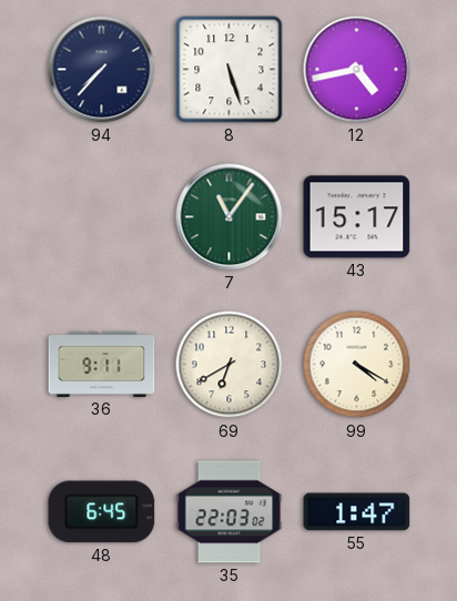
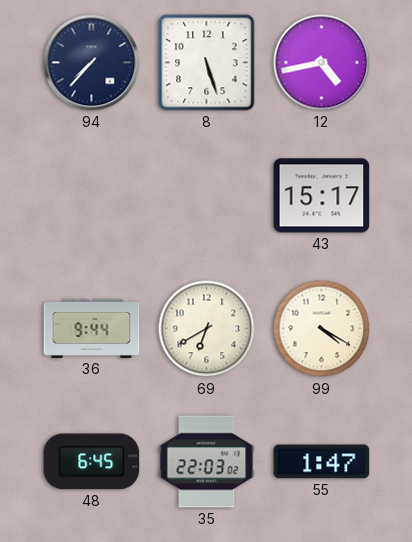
7: 11:06 -> none
36: 9:11 -> 9:44
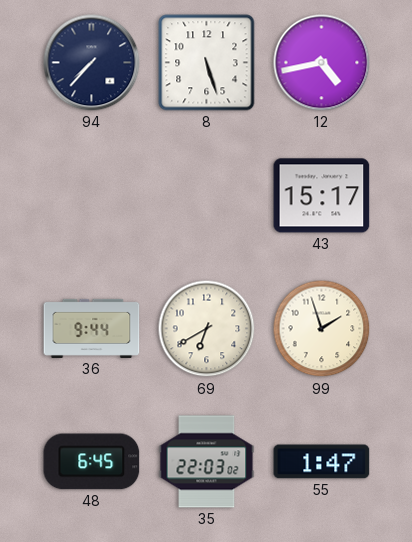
99: 4:20 -> 1:57
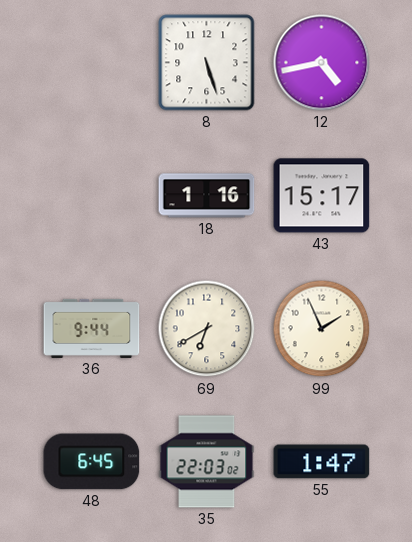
94: 7:37 -> none
18: none -> 1:16
99: 1:57 -> 1:56
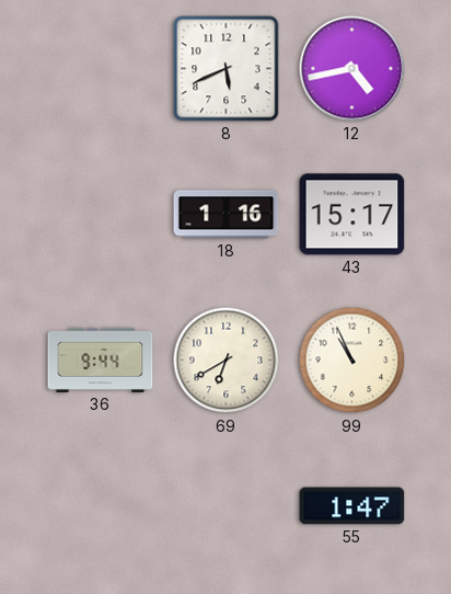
8: 5:27 -> 5:41
99: 1:56 -> 10:56
48: 6:45 -> none
35: 22:03 -> none
